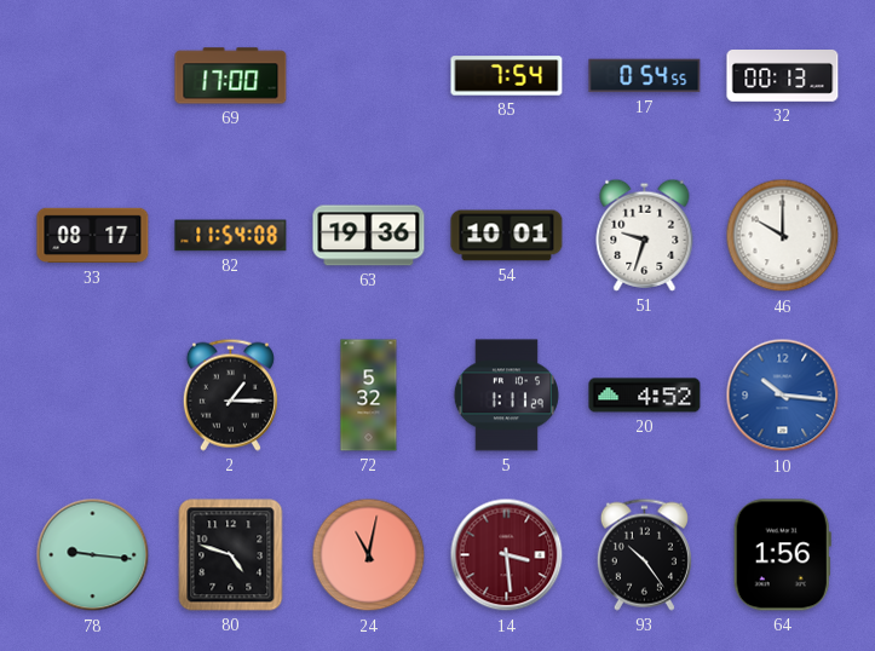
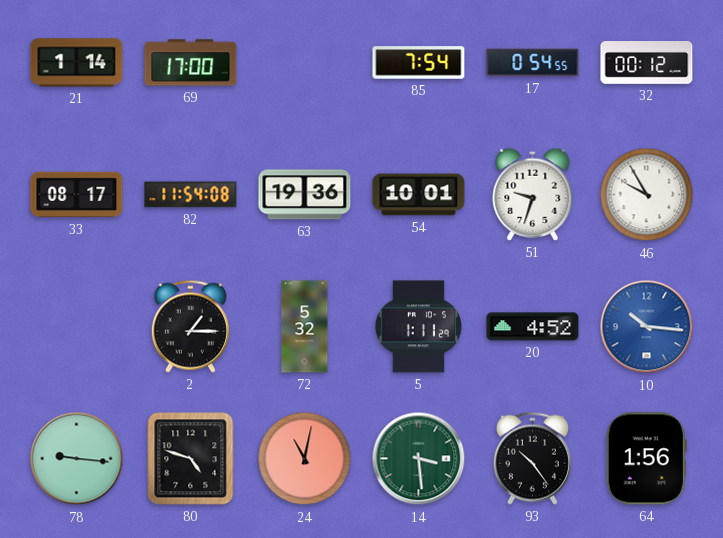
21: none -> 1:14
32: 00:13 -> 00:12
46: 10:00 -> 9:55
14 dial: burgundy -> green
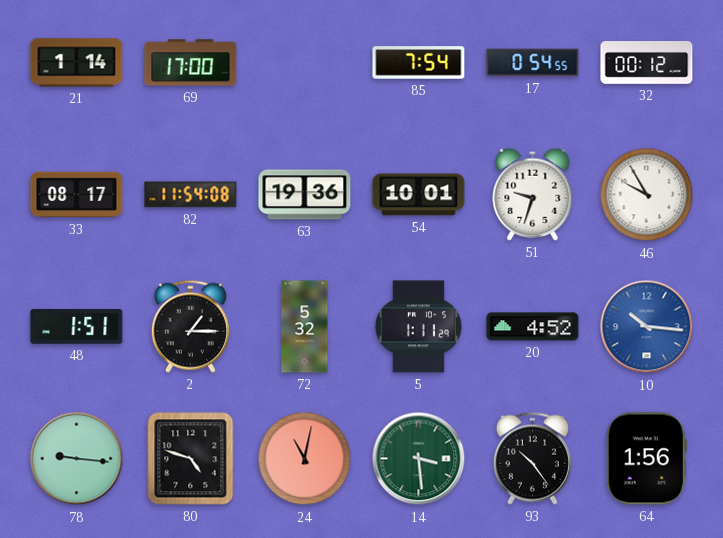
48: none -> 1:51
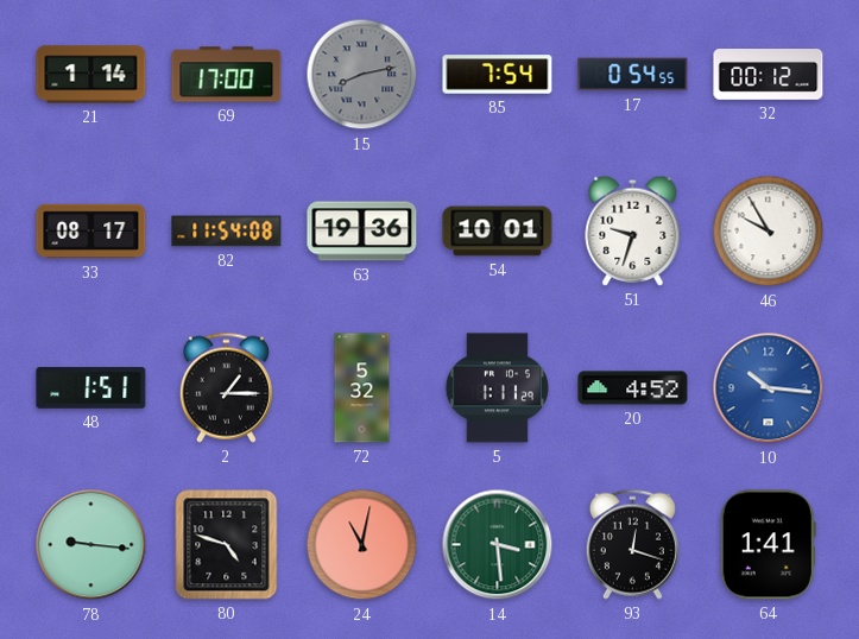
15: none -> 8:13
93: 10:24 -> 12:18
64: 1:56 -> 1:41
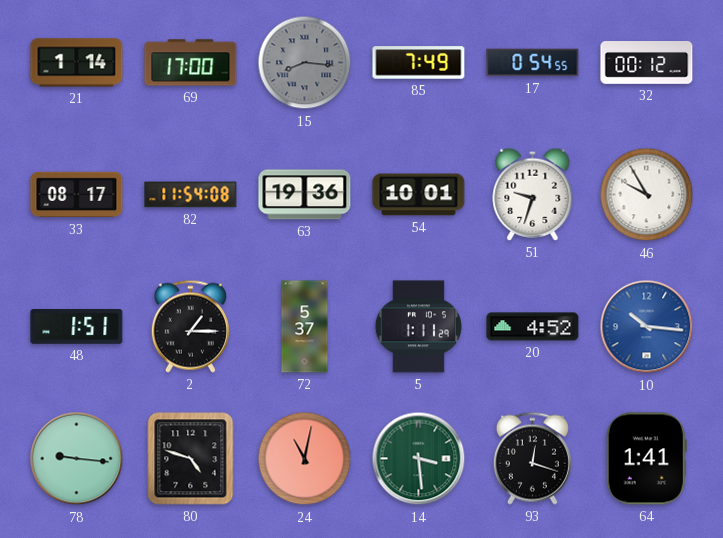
15: 8:13 -> 8:16
85: 7:54 -> 7:49
72: 5:32 -> 5:37
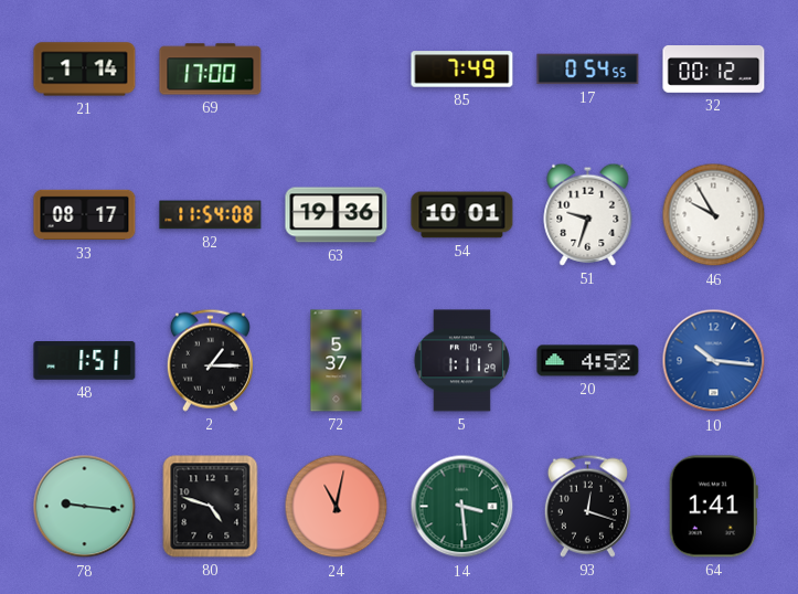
15: 8:16 -> none
